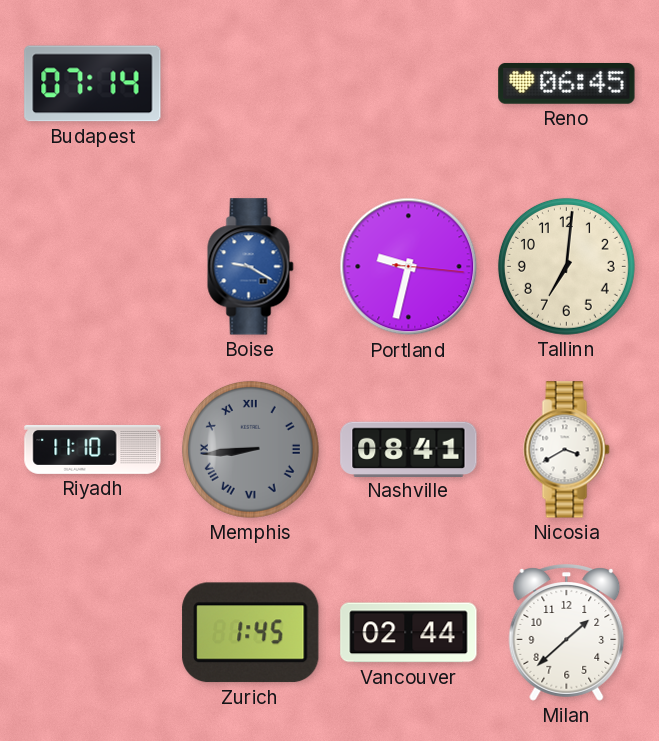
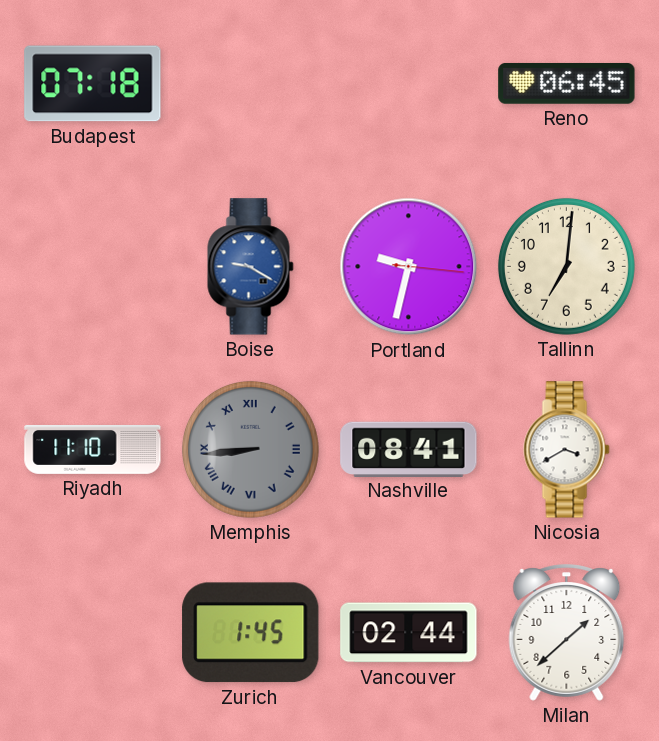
Budapest: 07:14 -> 07:18
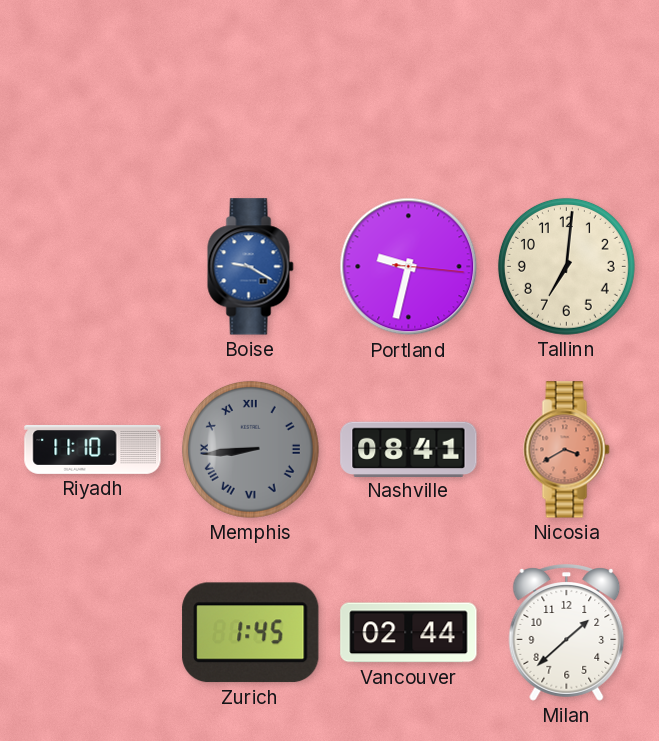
Budapest: 07:18 -> none
Reno: 06:45 -> none
Nicosia dial: white -> salmon
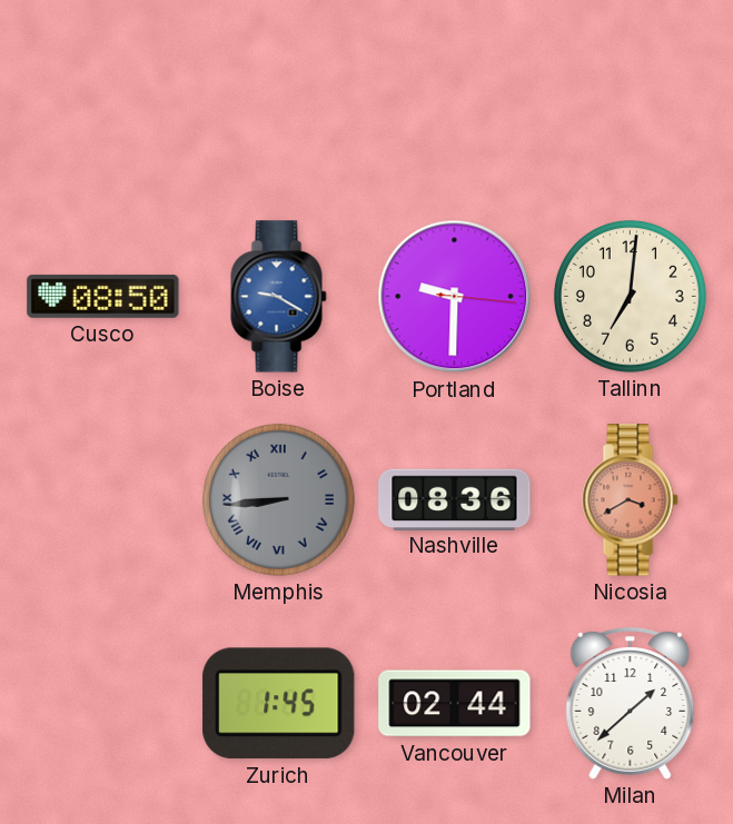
Cusco: none -> 08:50
Portland: 9:32 -> 9:30
Riyadh: 11:10 -> none
Nashville: 08:41 -> 08:36
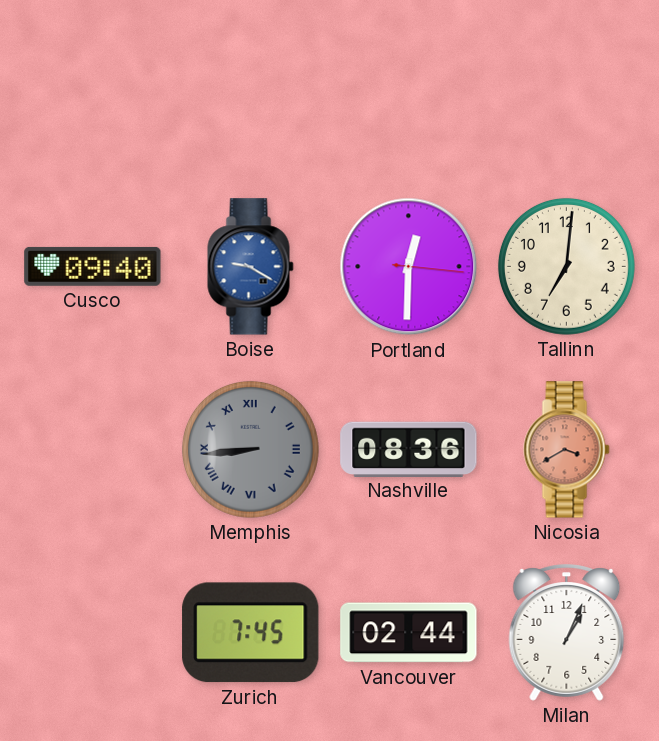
Cusco: 08:50 -> 09:40
Portland: 9:30 -> 12:30
Zurich: 1:45 -> 7:45
Milan: 1:38 -> 1:04
